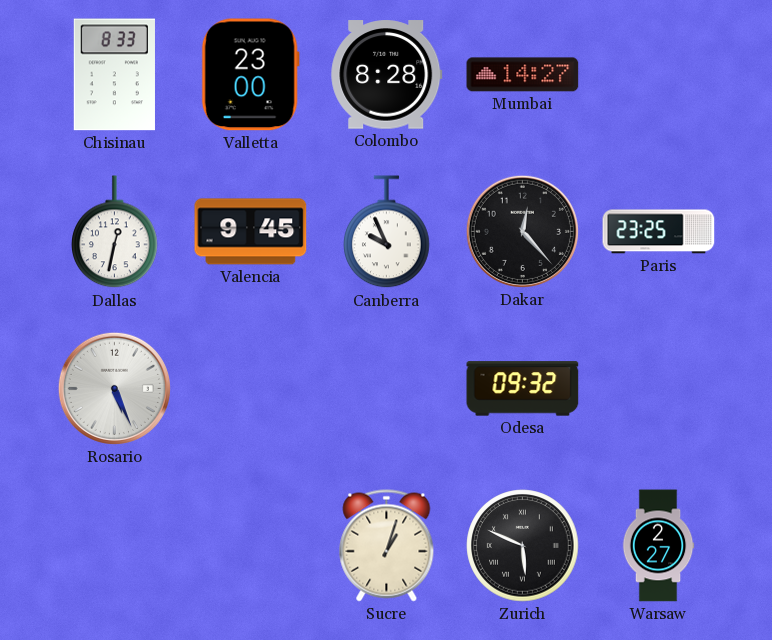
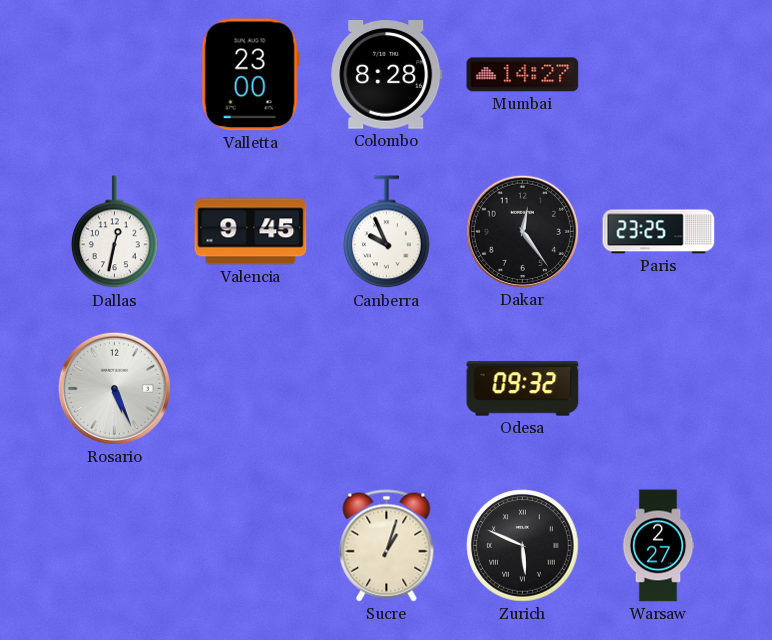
Chisinau: 8:33 -> none
Dakar: 12:23 -> 12:24
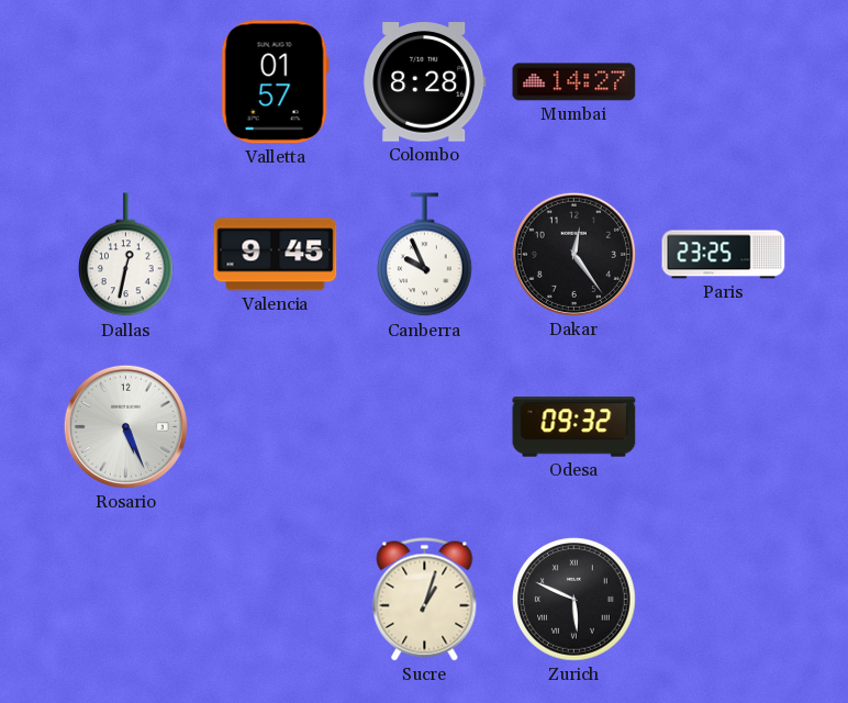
Valletta: 23:00 -> 01:57
Warsaw: 2:27 -> none
